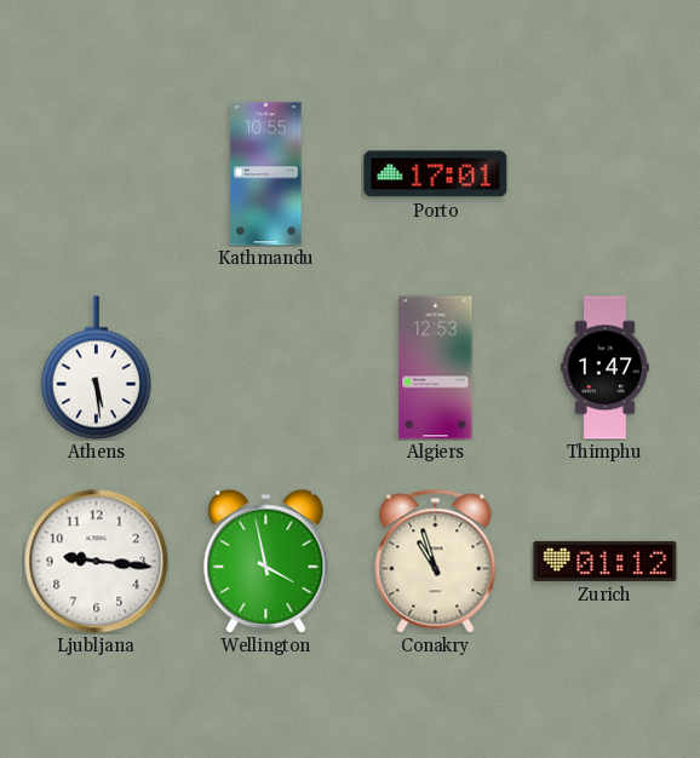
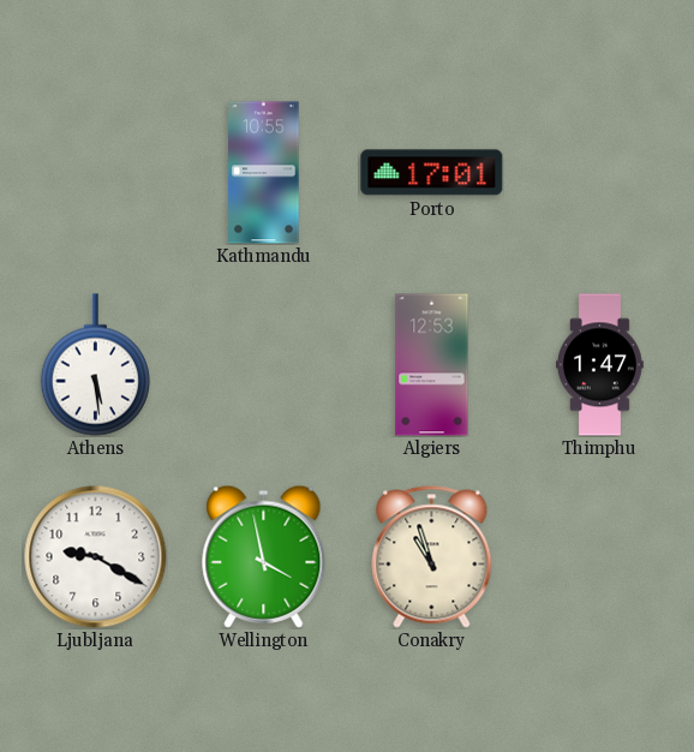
Ljubljana: 9:16 -> 9:20
Zurich: 01:12 -> none
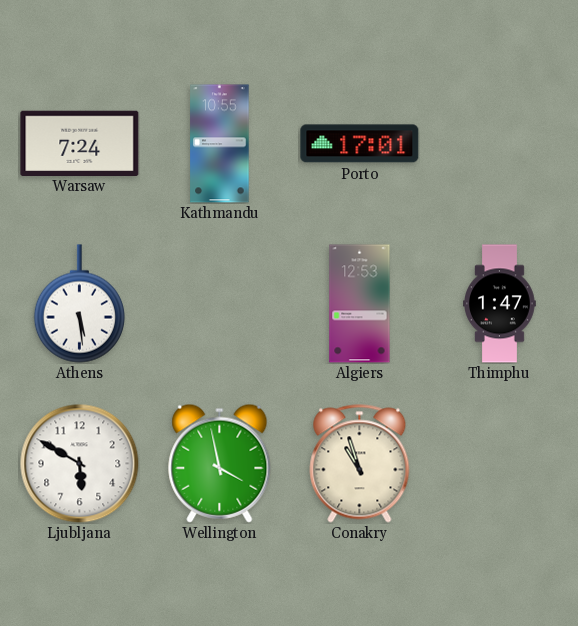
Warsaw: none -> 7:24
Ljubljana: 9:20 -> 5:50
